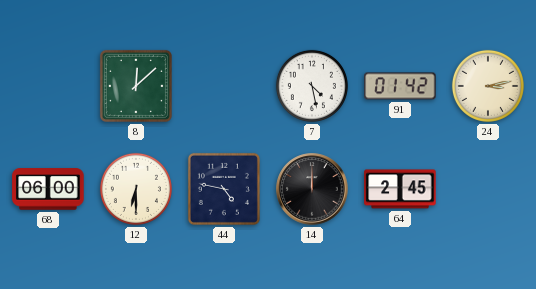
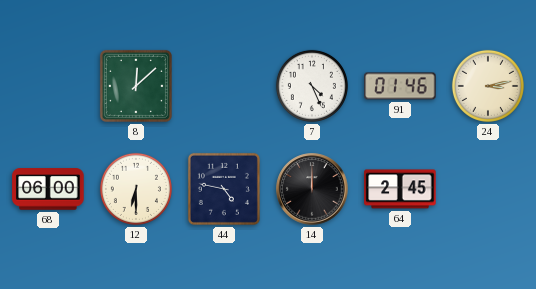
7: 4:28 -> 4:26
91: 01:42 -> 01:46
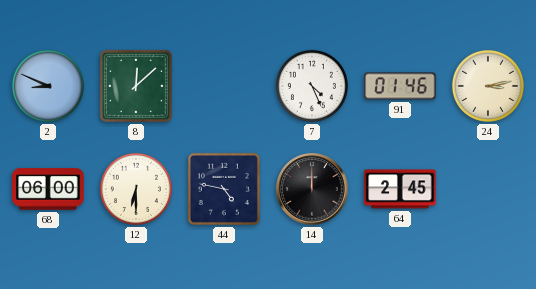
2: none -> 8:49
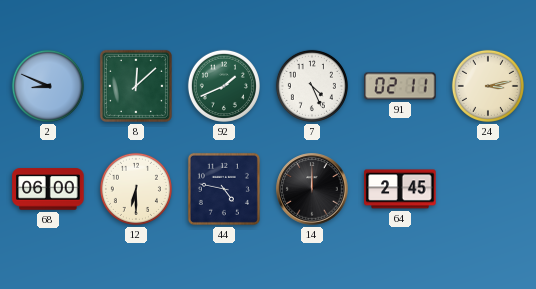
92: none -> 1:41
91: 01:46 -> 02:11
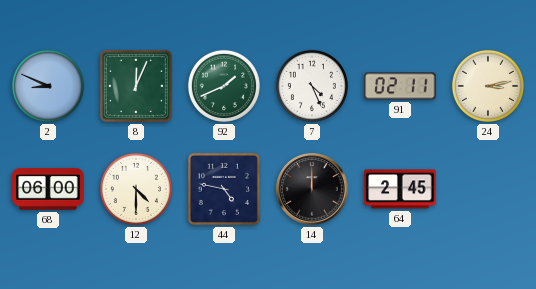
8: 12:08 -> 12:04
12: 6:30 -> 4:30
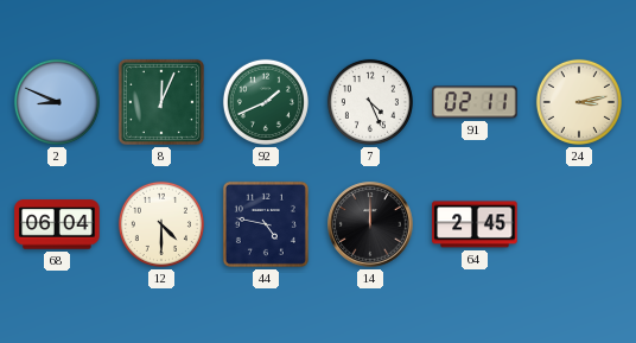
68: 06:00 -> 06:04
